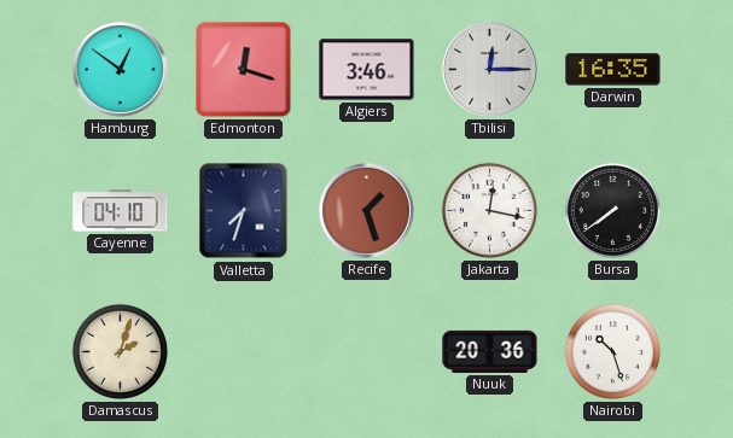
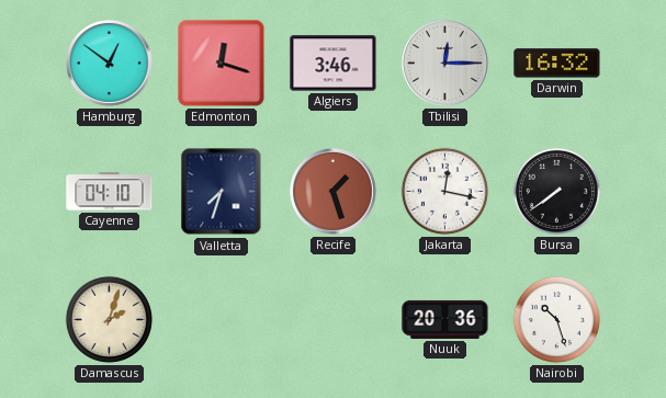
Darwin: 16:35 -> 16:32
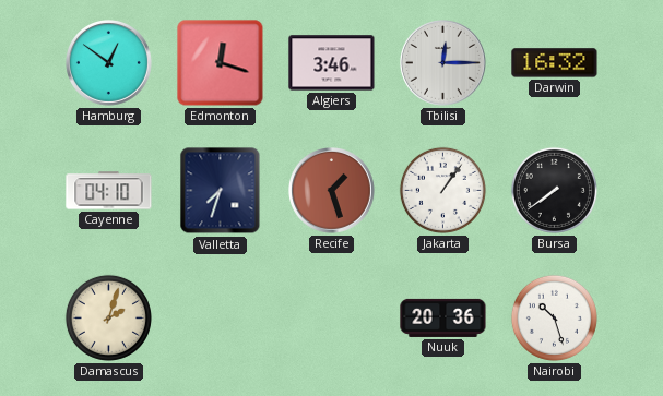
Jakarta: 12:17 -> 1:06
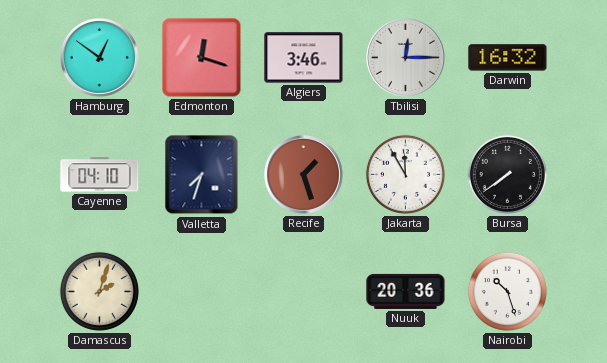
Jakarta: 1:06 -> 11:55
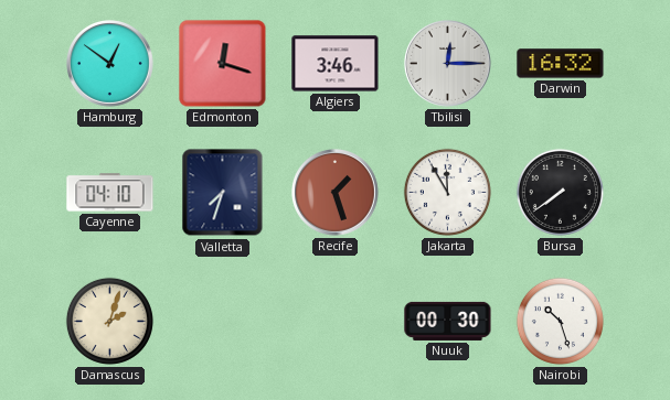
Nuuk: 20:36 -> 00:30
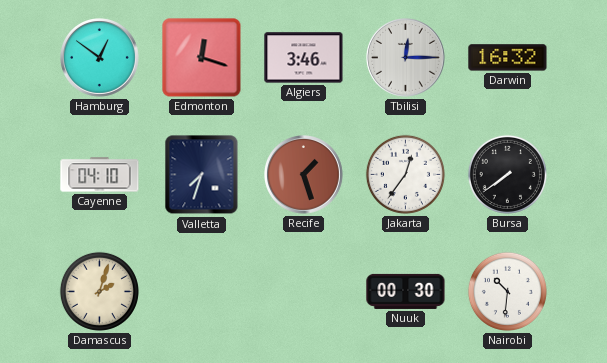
Jakarta: 11:55 -> 12:36
Nairobi: 10:27 -> 10:31
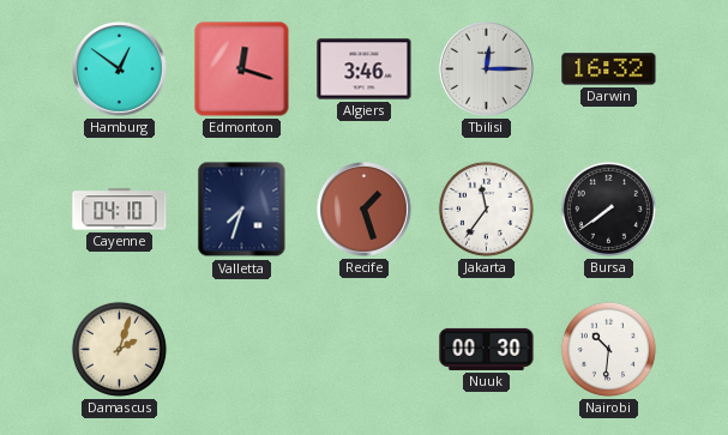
Jakarta: 12:36 -> 11:36
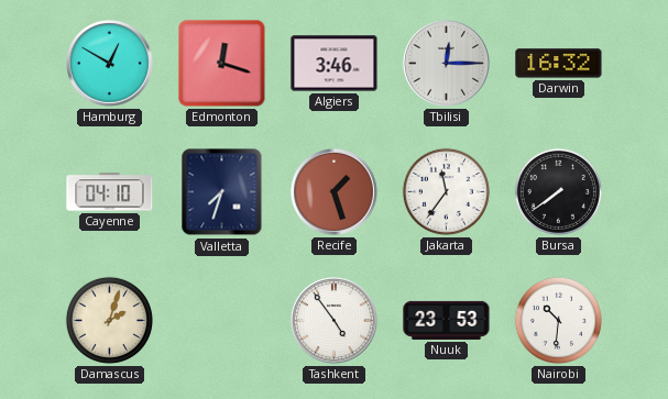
Hamburg: 12:51 -> 12:50
Tashkent: none -> 4:54
Nuuk: 00:30 -> 23:53
